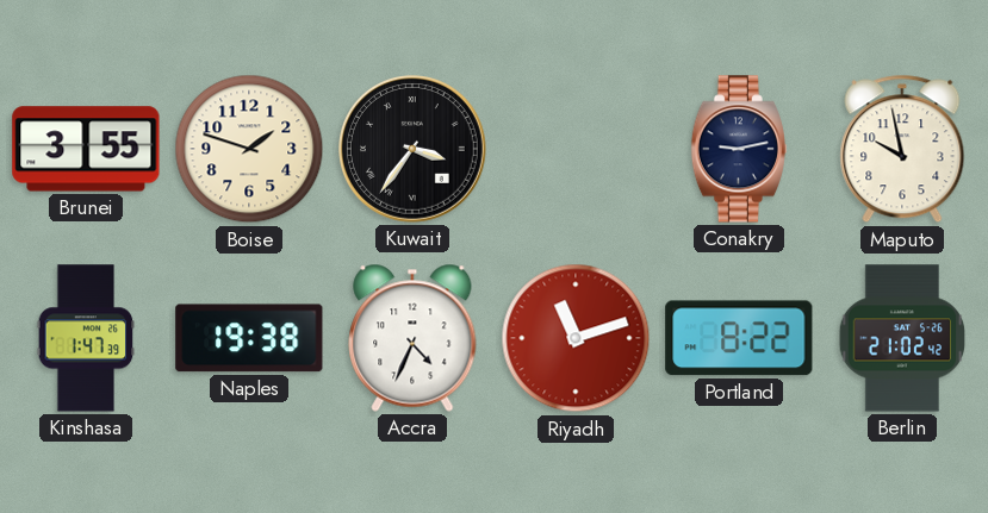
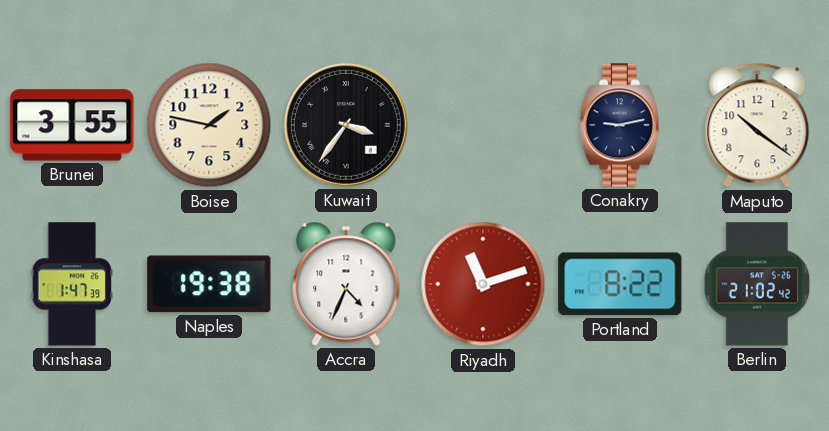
Boise: 1:48 -> 1:47
Maputo: 9:58 -> 10:21
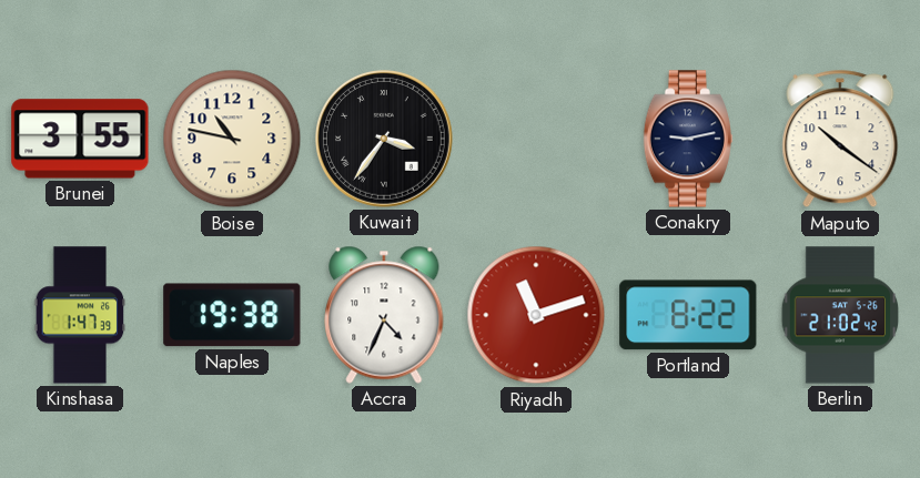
Boise: 1:47 -> 10:47
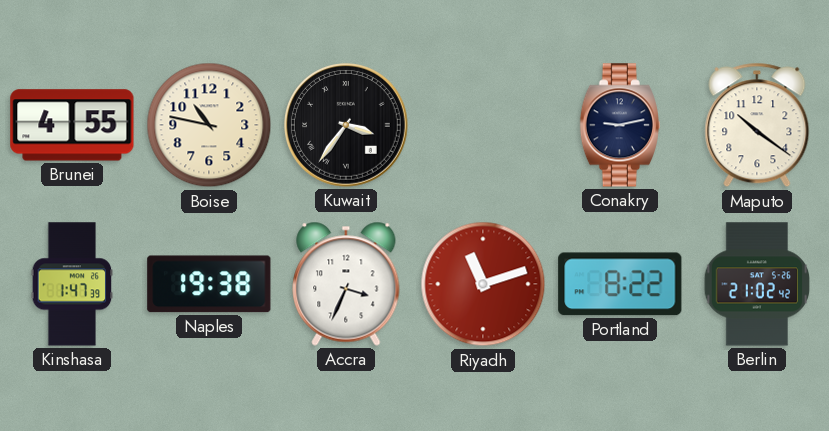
Brunei: 3:55 -> 4:55
Accra: 4:34 -> 3:34
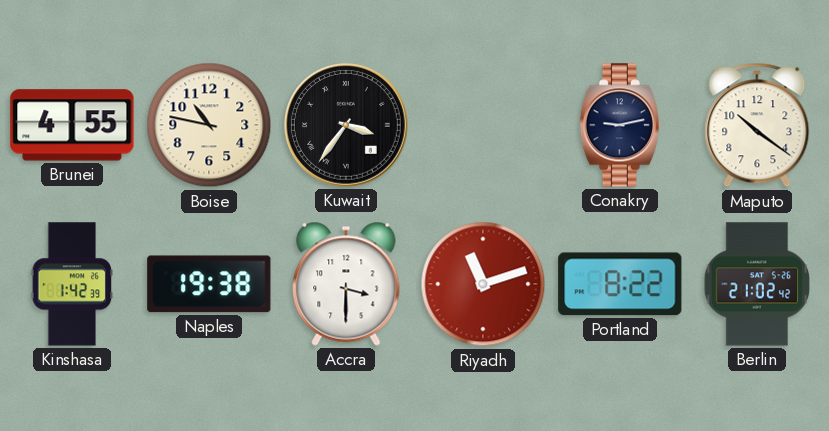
Kinshasa: 1:47 -> 1:42
Accra: 3:34 -> 3:30
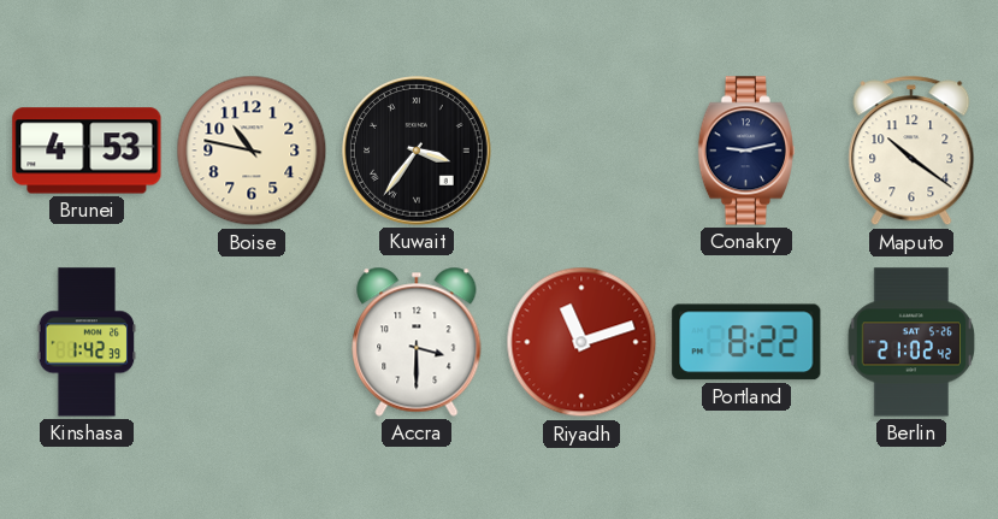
Brunei: 4:55 -> 4:53
Naples: 19:38 -> none
